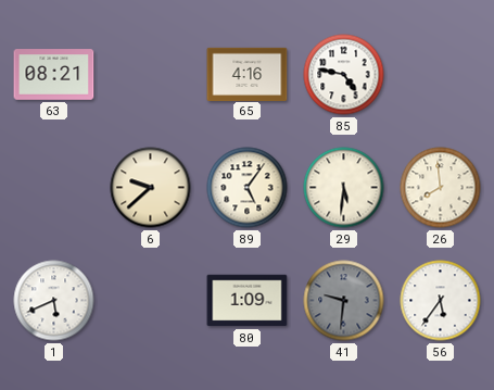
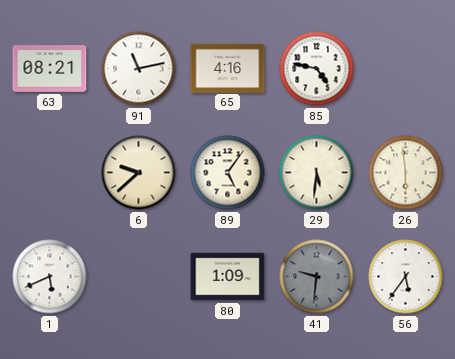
91: none -> 11:13
26: 7:59 -> 5:59
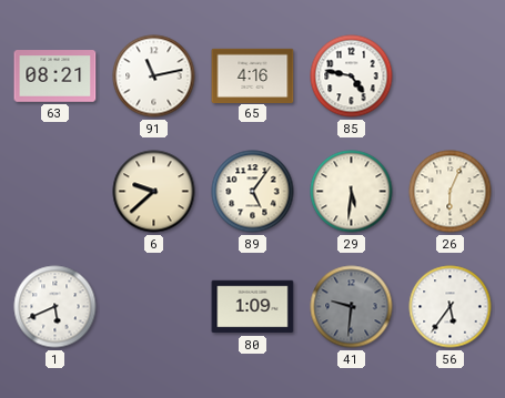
26: 5:59 -> 6:04
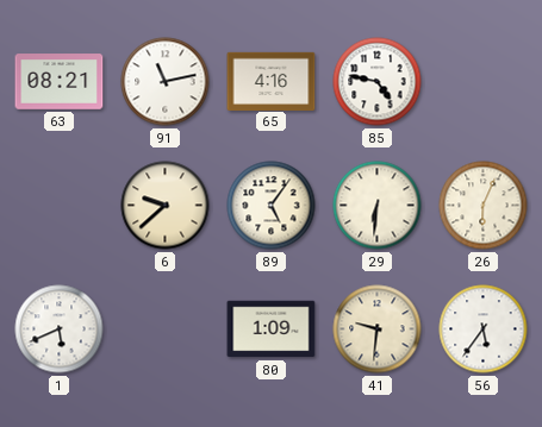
29: 5:31 -> 6:31
41 dial: grey -> cream
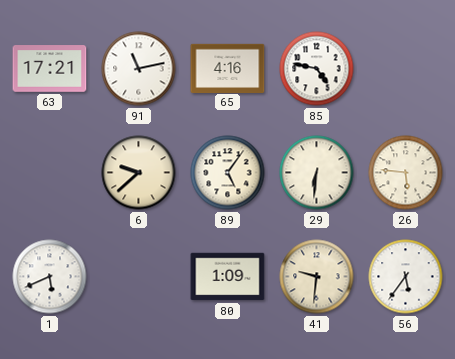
63: 08:21 -> 17:21
26: 6:04 -> 5:46
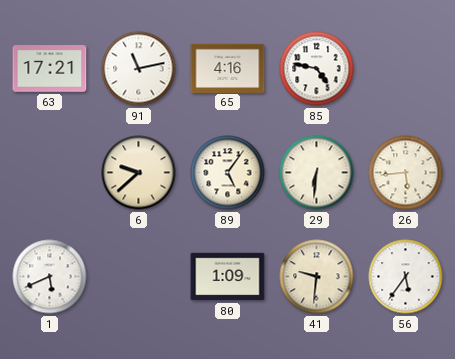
26: 5:46 -> 5:44
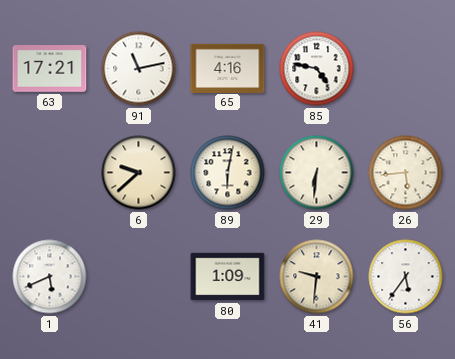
89: 5:06 -> 6:02
